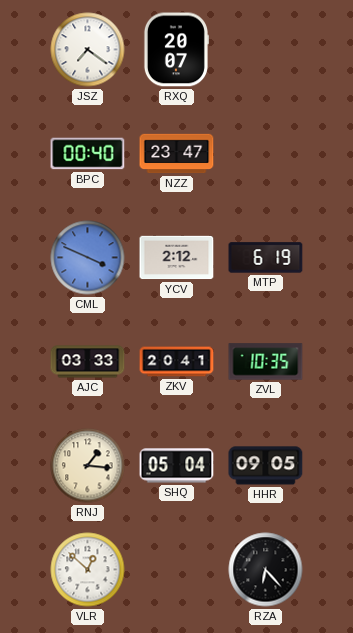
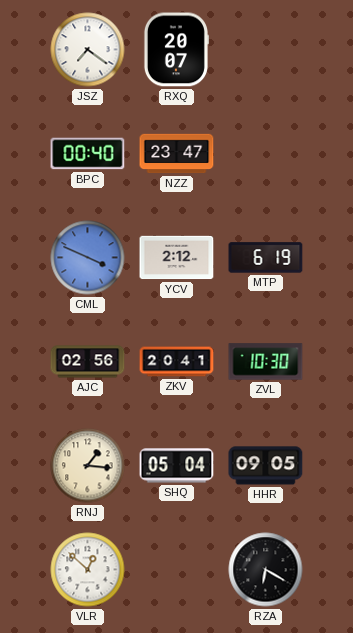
AJC: 03:33 -> 02:56
ZVL: 10:35 -> 10:30
RZA: 6:23 -> 6:20
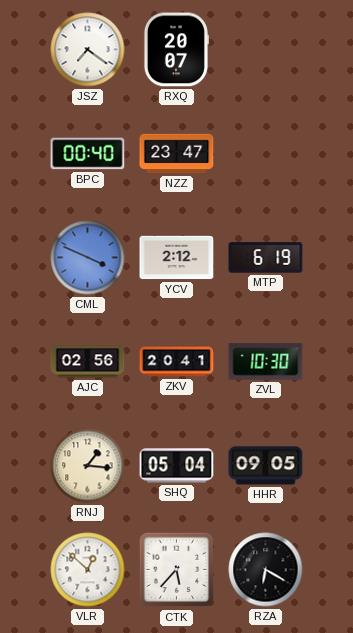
CTK: none -> 5:37
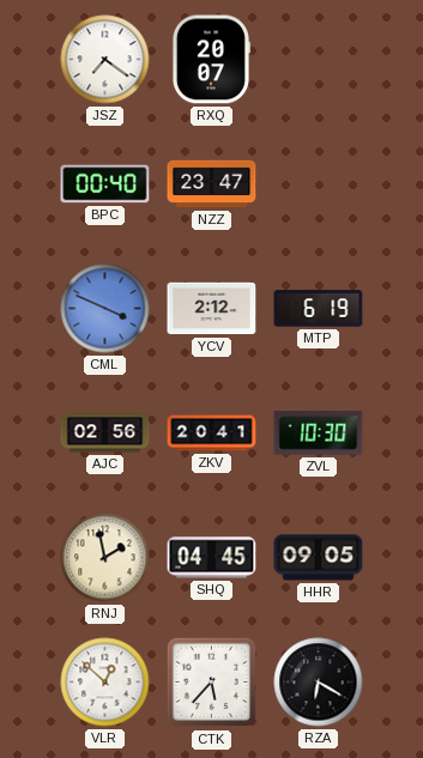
RNJ: 1:16 -> 1:58
SHQ: 05:04 -> 04:45
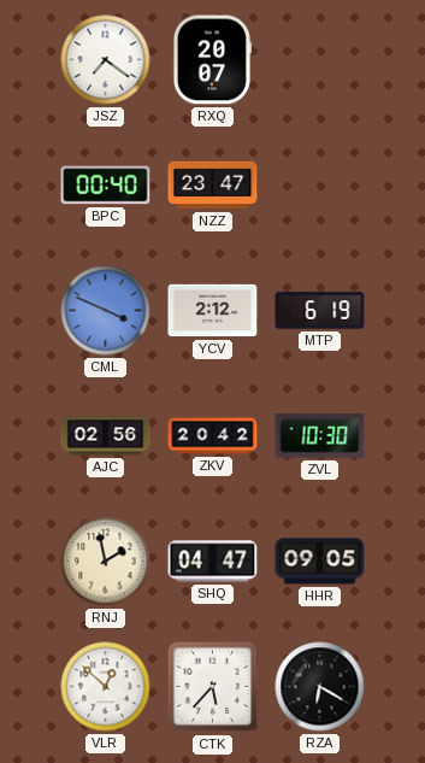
ZKV: 20:41 -> 20:42
SHQ: 04:45 -> 04:47
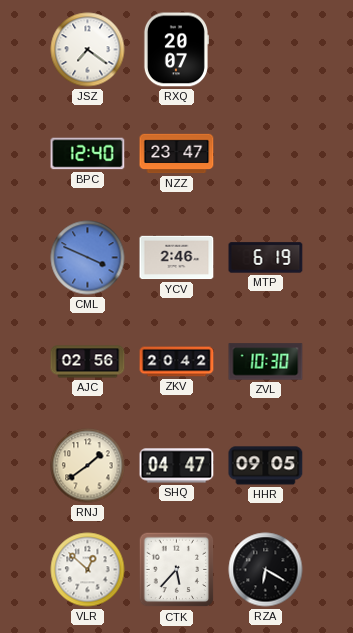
BPC: 00:40 -> 12:40
YCV: 2:12 -> 2:46
RNJ: 1:58 -> 1:39
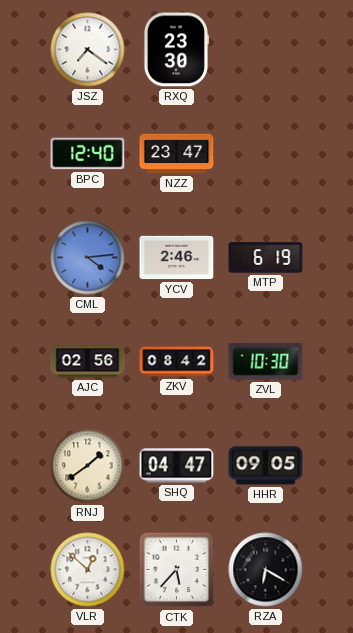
RXQ: 20:07 -> 23:30
CML: 3:49 -> 4:14
ZKV: 20:42 -> 08:42
